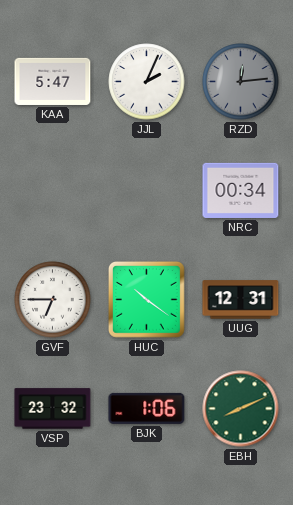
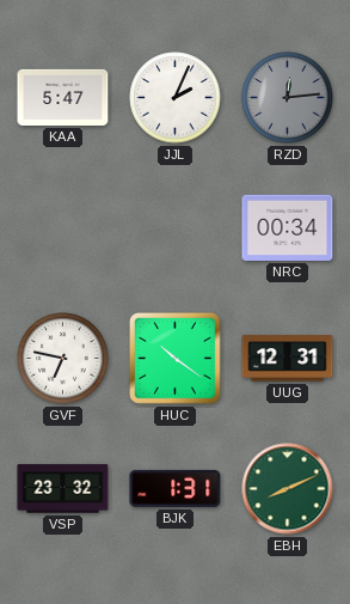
GVF: 6:45 -> 6:47
BJK: 1:06 -> 1:31
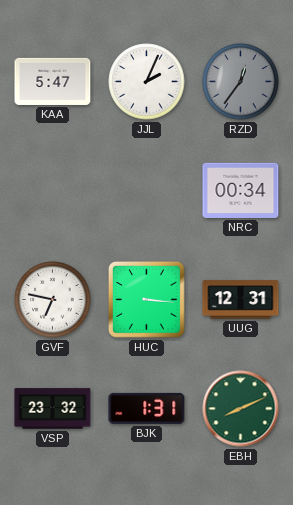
RZD: 12:14 -> 12:36
HUC: 10:21 -> 3:16
